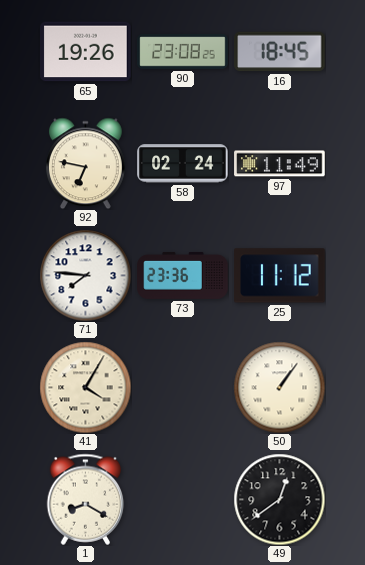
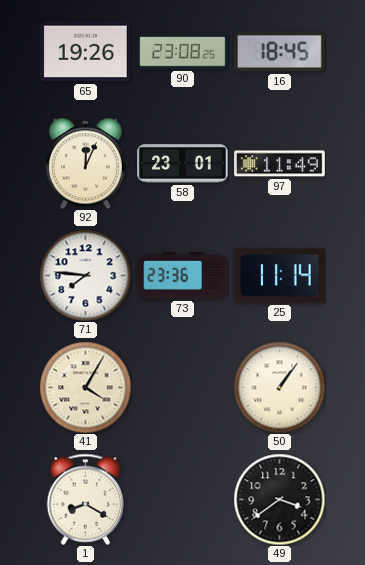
92: 6:47 -> 12:04
58: 02:24 -> 23:01
25: 11:12 -> 11:14
49: 12:39 -> 3:39
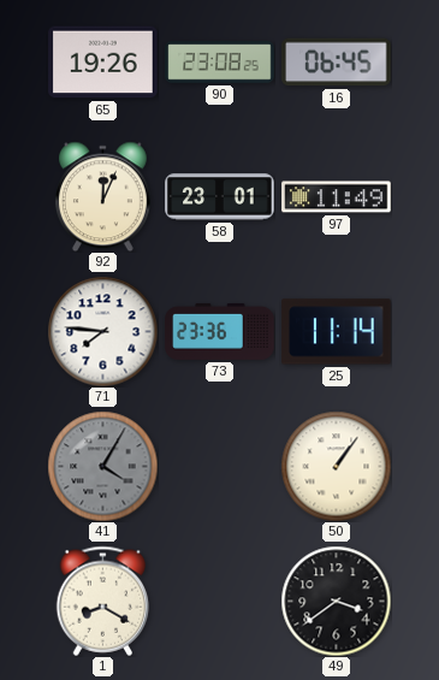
16: 18:45 -> 06:45
41 dial: cream -> grey
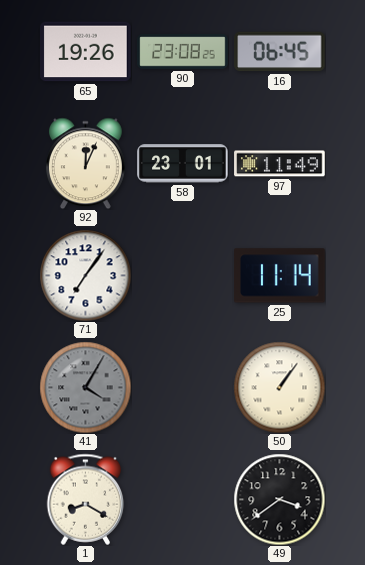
71: 7:46 -> 7:06
73: 23:36 -> none
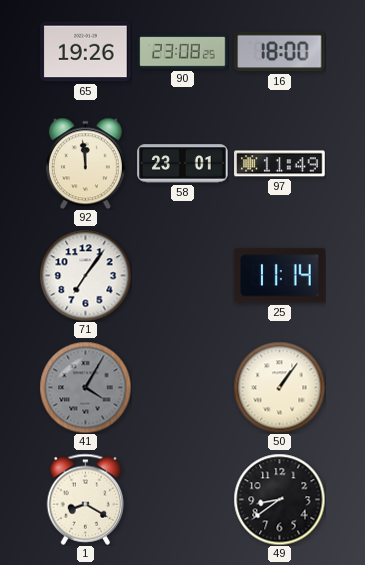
16: 06:45 -> 18:00
92: 12:04 -> 11:59
49: 3:39 -> 8:39
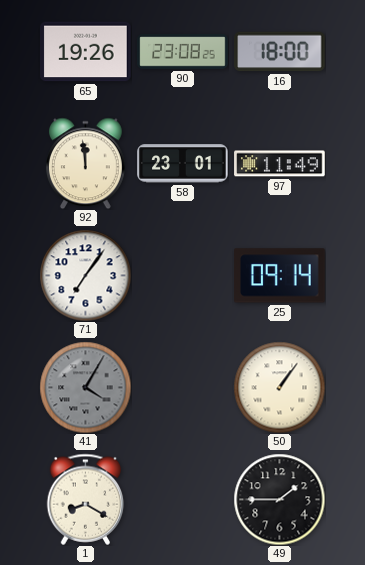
25: 11:14 -> 09:14
49: 8:39 -> 1:45
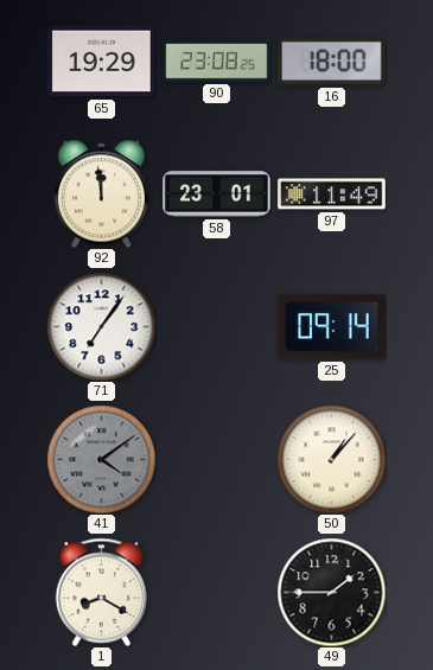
65: 19:26 -> 19:29
41: 4:05 -> 4:09
50: 1:06 -> 1:07
